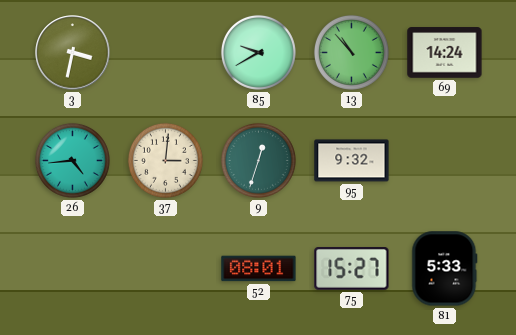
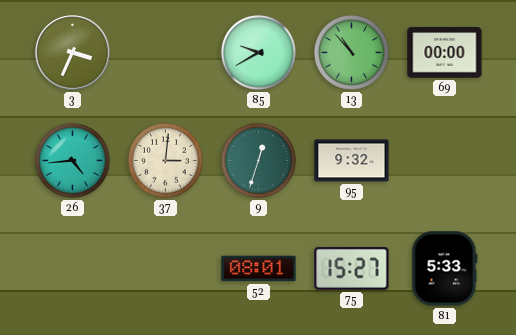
3: 3:32 -> 3:34
69: 14:24 -> 00:00
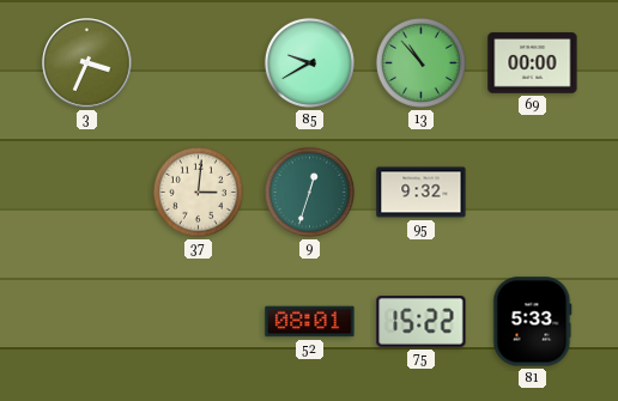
26: 4:44 -> none
75: 15:27 -> 15:22
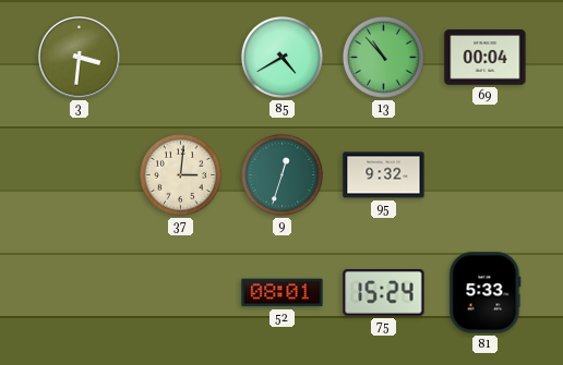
3: 3:34 -> 3:31
85: 9:40 -> 4:40
69: 00:00 -> 00:04
75: 15:22 -> 15:24
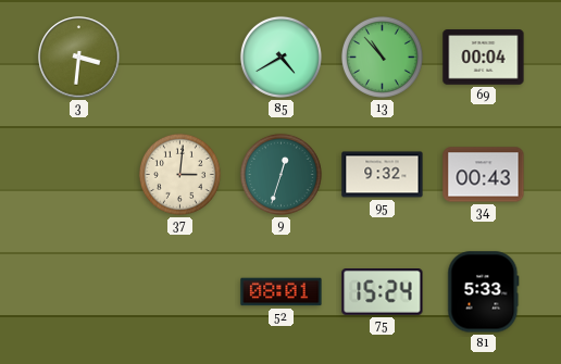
34: none -> 00:43
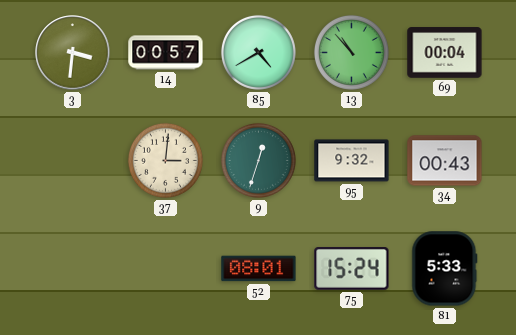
14: none -> 00:57
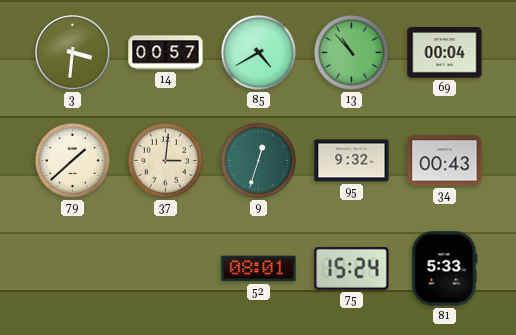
79: none -> 1:38
